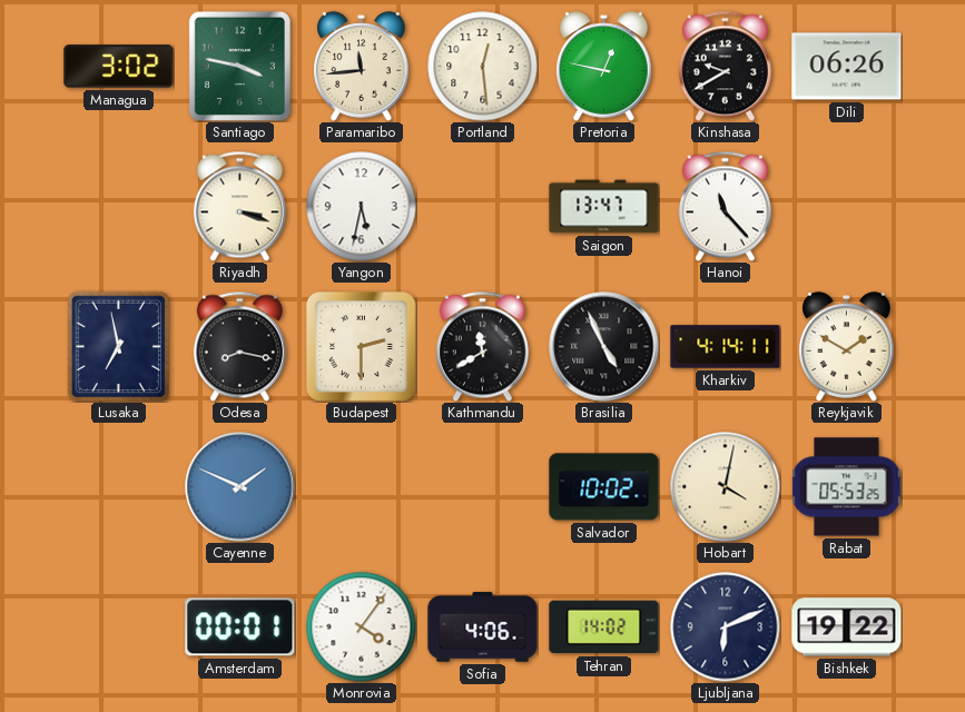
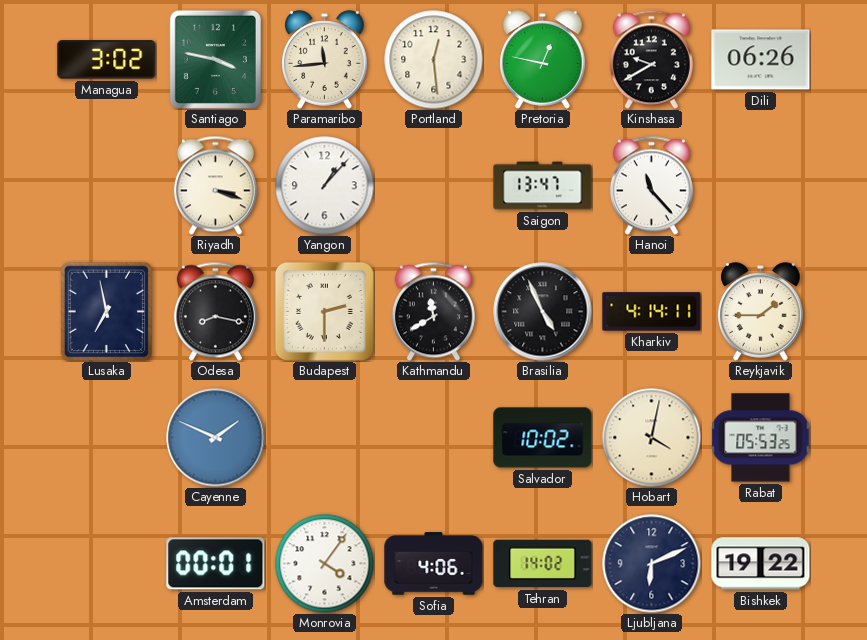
Yangon: 5:32 -> 1:07
Reykjavik: 1:50 -> 1:45
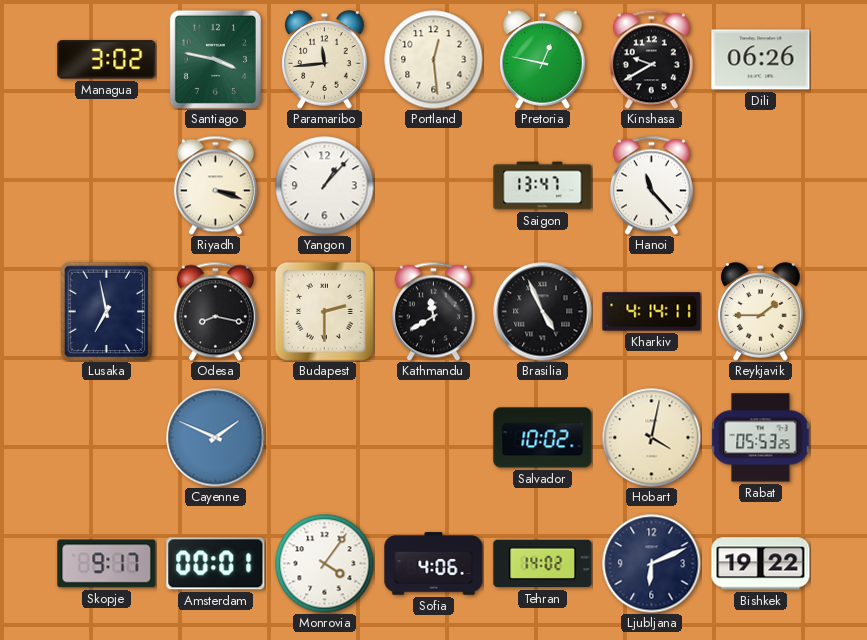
Skopje: none -> 9:17
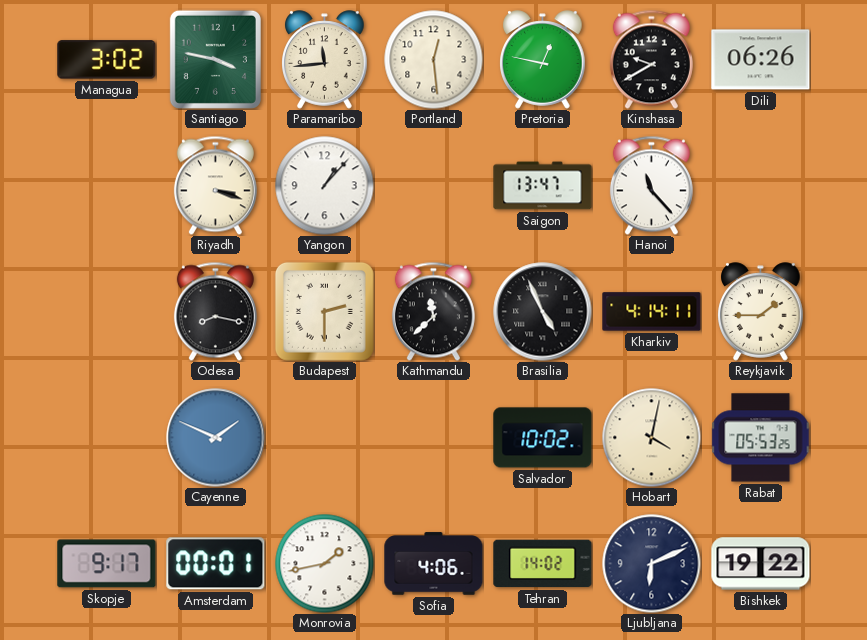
Lusaka: 6:58 -> none
Kathmandu: 11:40 -> 11:38
Monrovia: 4:06 -> 1:43
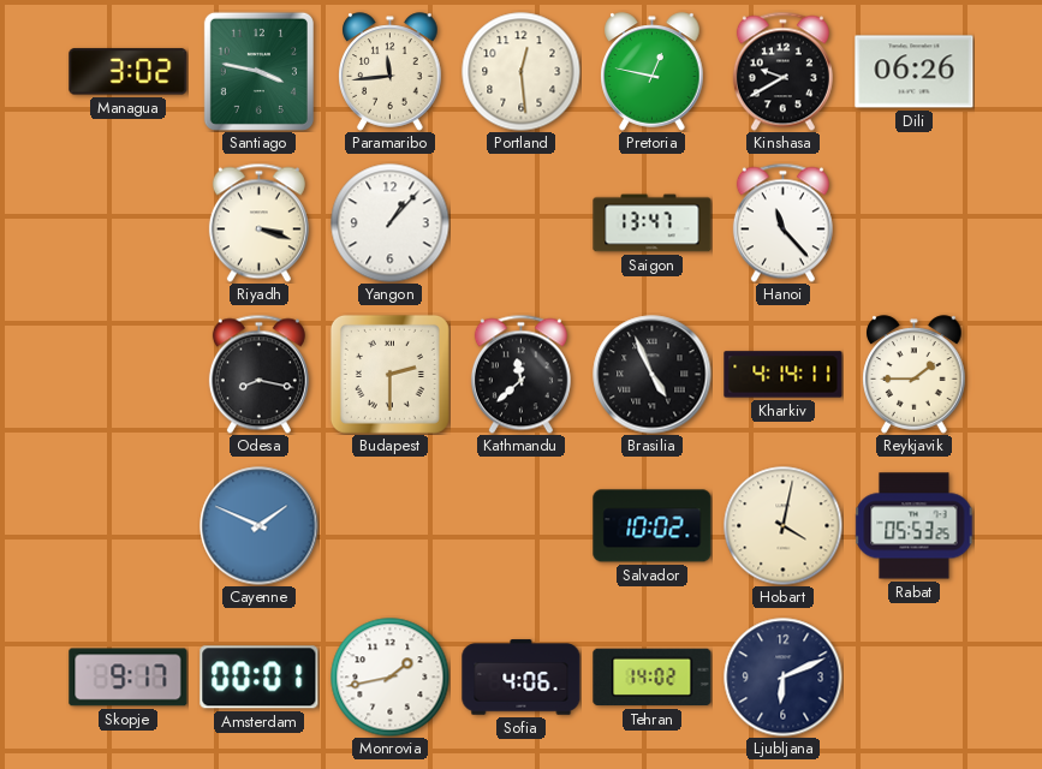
Bishkek: 19:22 -> none
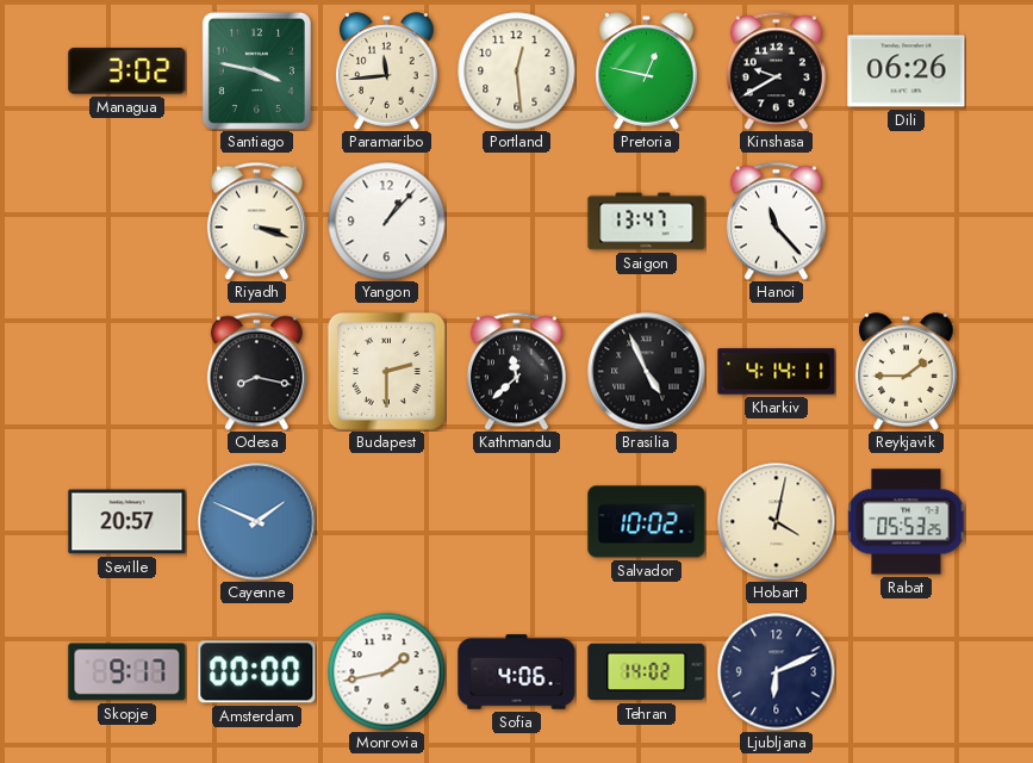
Seville: none -> 20:57
Amsterdam: 00:01 -> 00:00
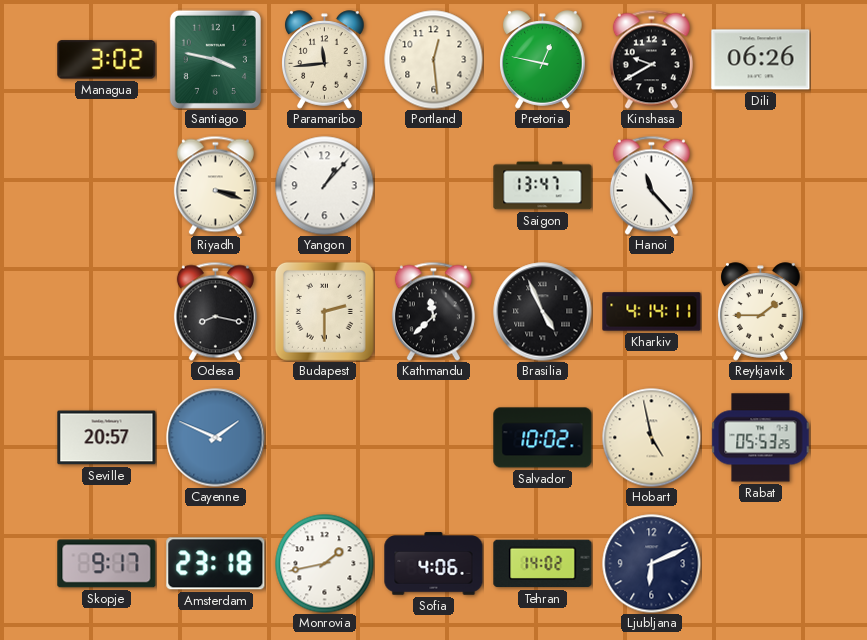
Hobart: 4:02 -> 4:58
Amsterdam: 00:00 -> 23:18
